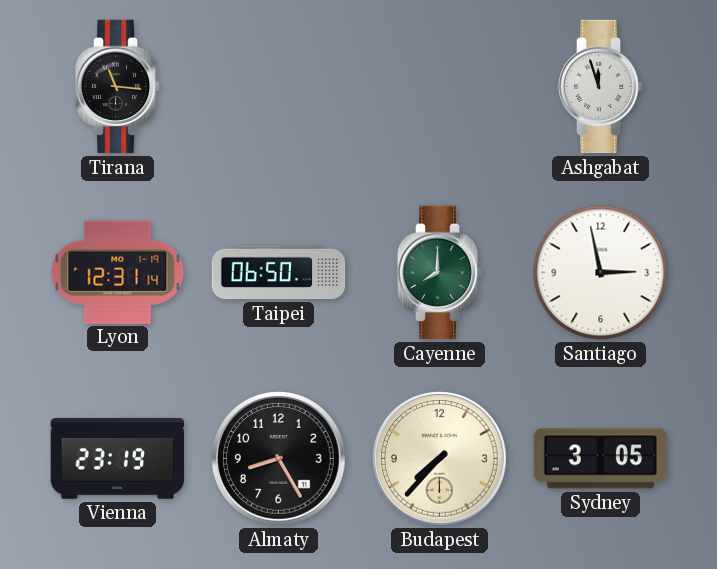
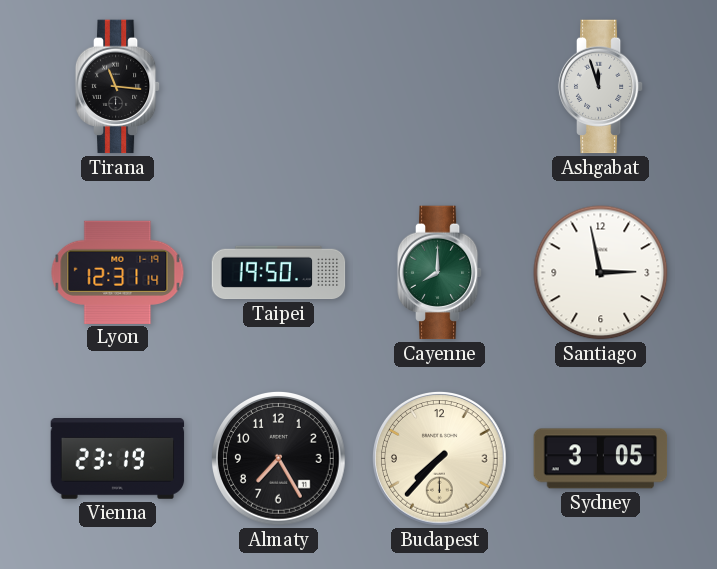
Taipei: 06:50 -> 19:50
Almaty: 8:25 -> 7:25
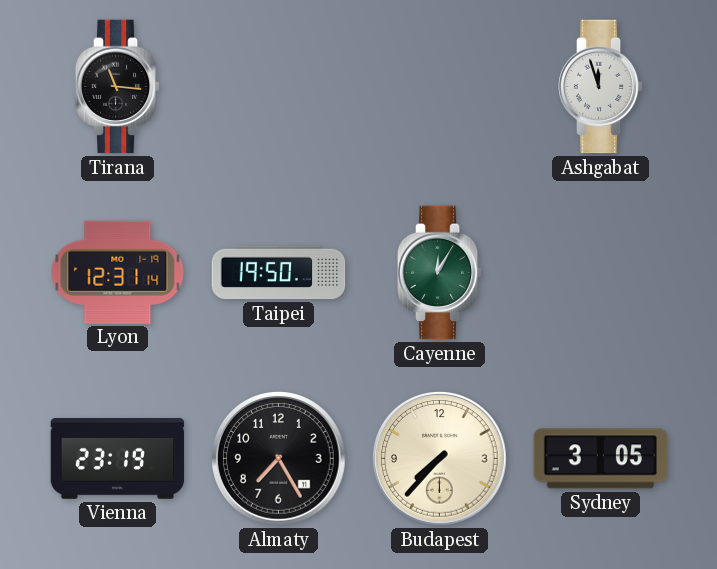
Cayenne: 8:00 -> 12:05
Santiago: 2:58 -> none
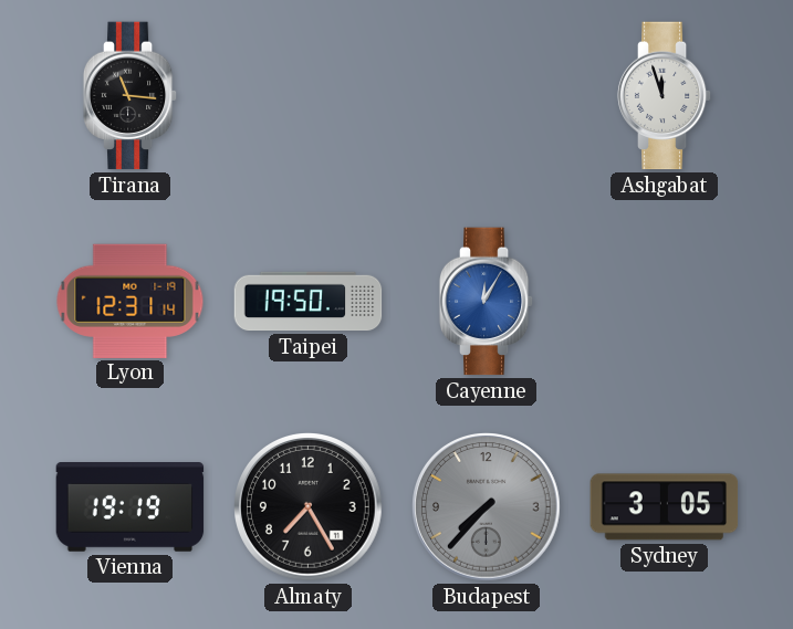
Cayenne dial: green -> blue
Vienna: 23:19 -> 19:19
Budapest dial: cream -> grey
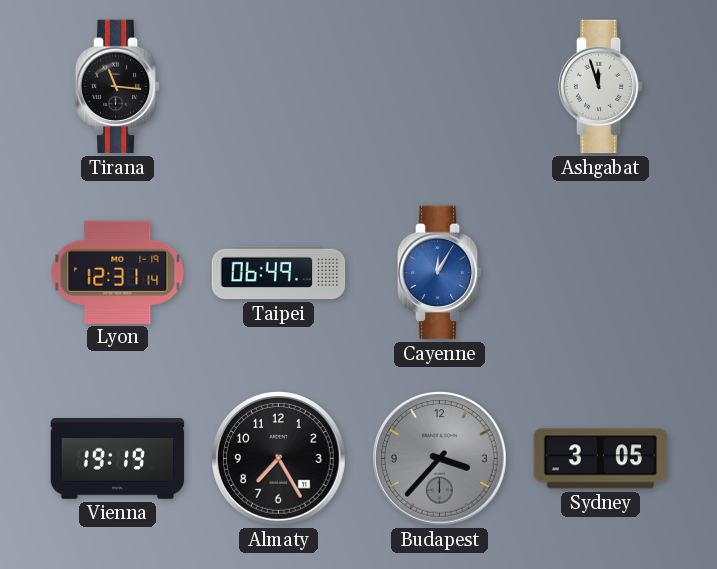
Taipei: 19:50 -> 06:49
Budapest: 7:37 -> 3:37
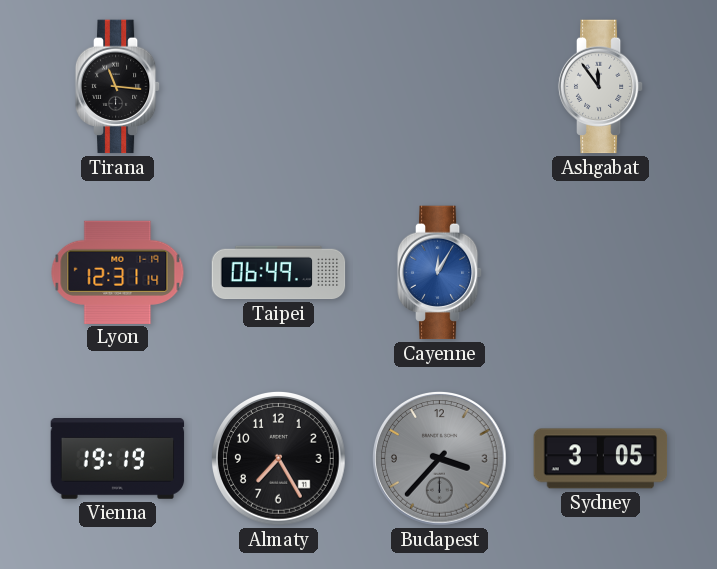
Ashgabat: 11:57 -> 11:54
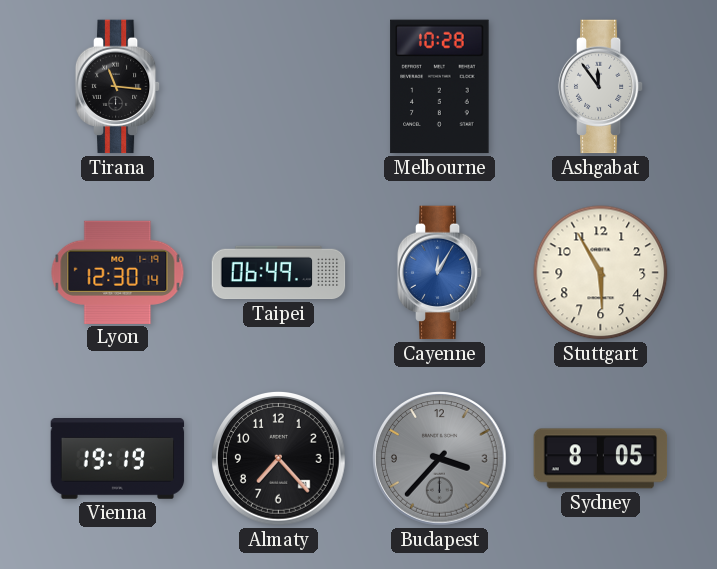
Melbourne: none -> 10:28
Lyon: 12:31 -> 12:30
Stuttgart: none -> 5:55
Almaty: 7:25 -> 7:23
Sydney: 3:05 -> 8:05
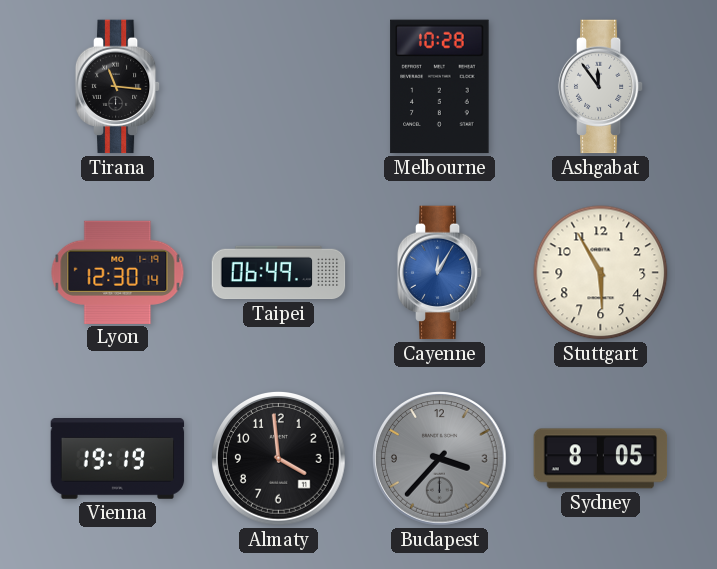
Almaty: 7:23 -> 3:59
